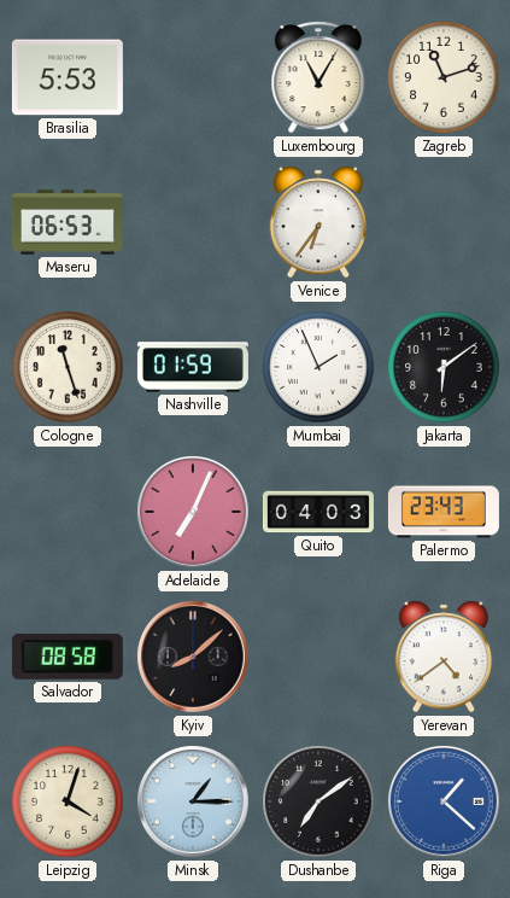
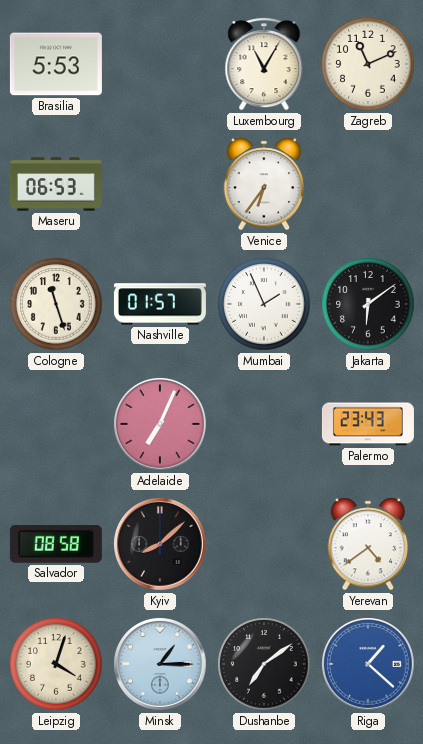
Zagreb: 11:12 -> 11:11
Nashville: 01:59 -> 01:57
Quito: 04:03 -> none
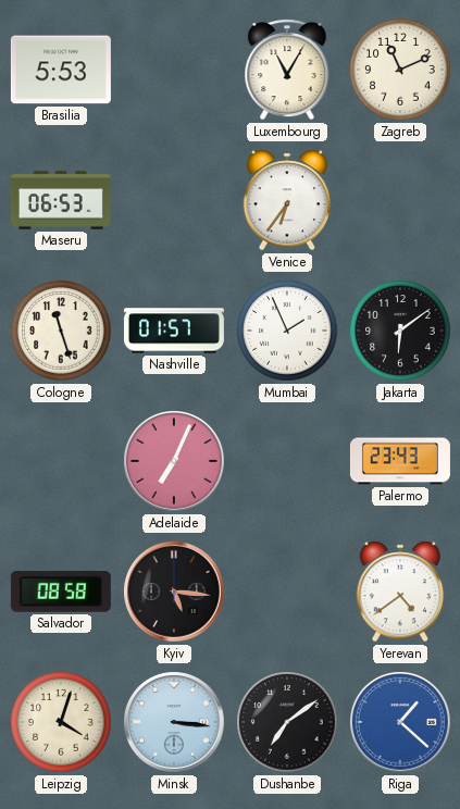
Kyiv: 8:08 -> 5:16
Minsk: 1:15 -> 3:16
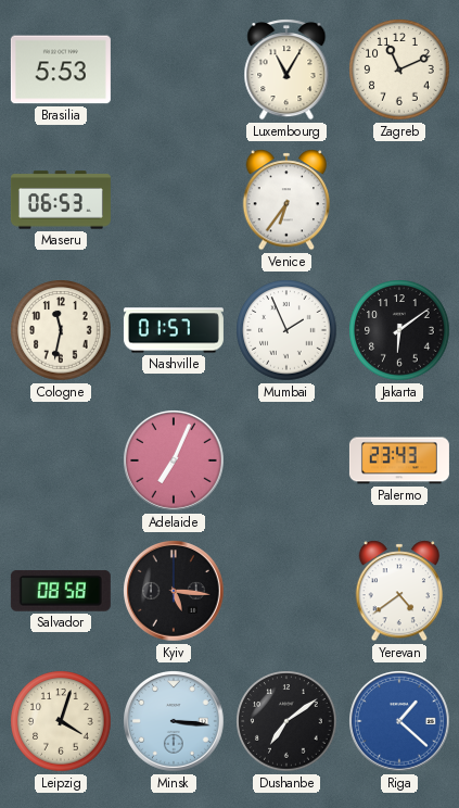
Cologne: 11:27 -> 11:32
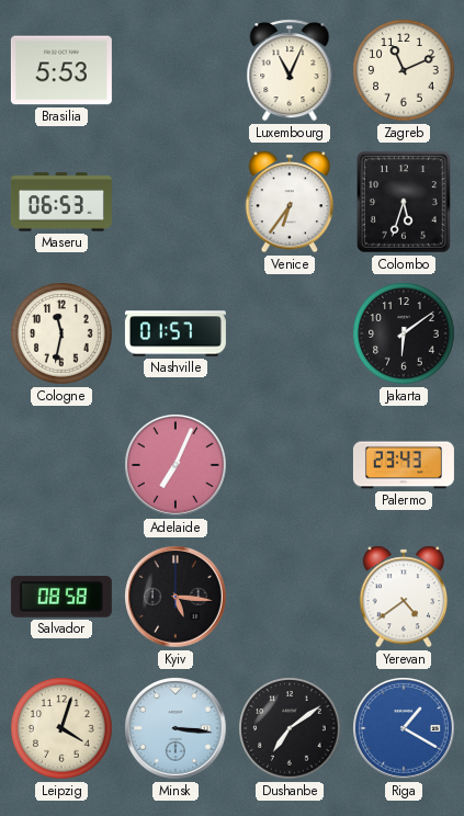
Luxembourg: 11:05 -> 11:04
Colombo: none -> 5:33
Mumbai: 1:56 -> none
Riga: 1:22 -> 1:20
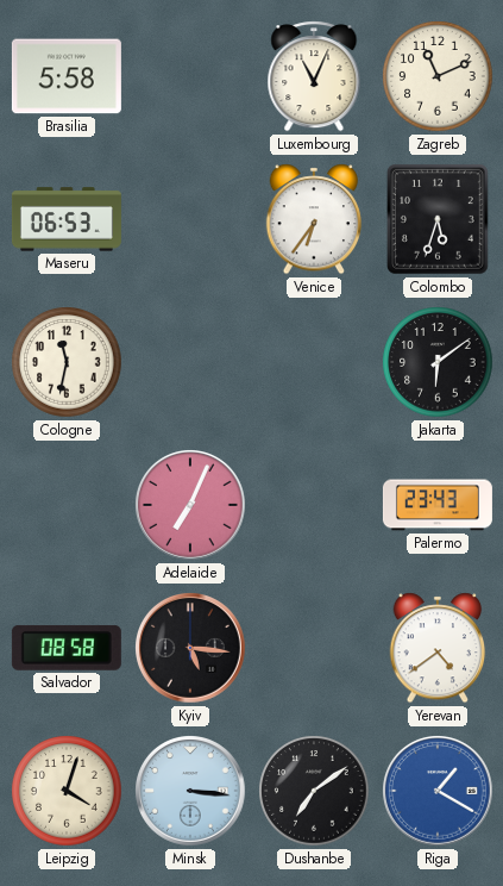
Brasilia: 5:53 -> 5:58
Nashville: 01:57 -> none
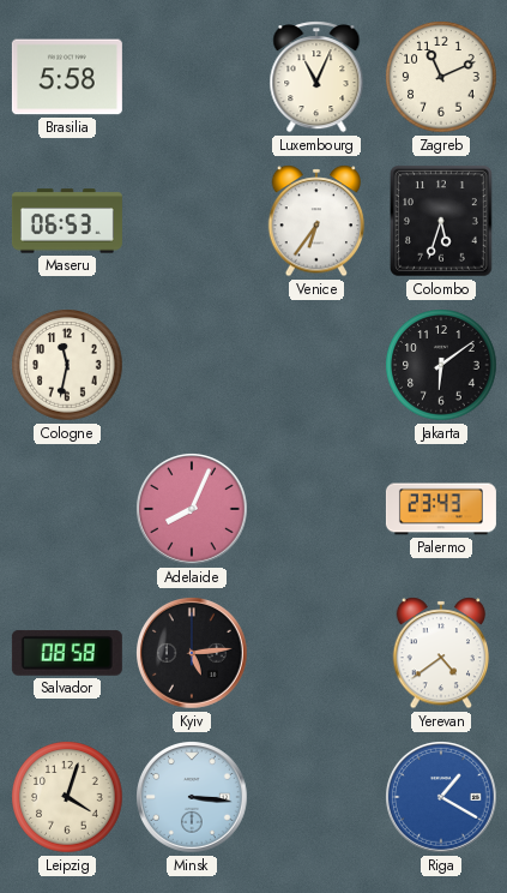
Adelaide: 7:04 -> 8:04
Kyiv: 5:16 -> 5:14
Dushanbe: 7:09 -> none
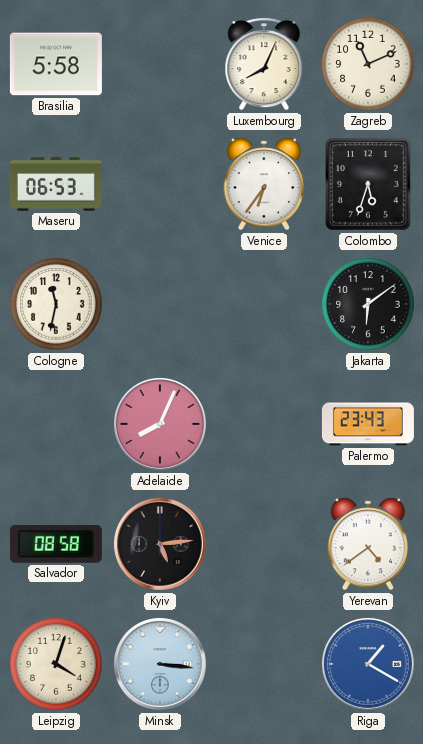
Luxembourg: 11:04 -> 8:04
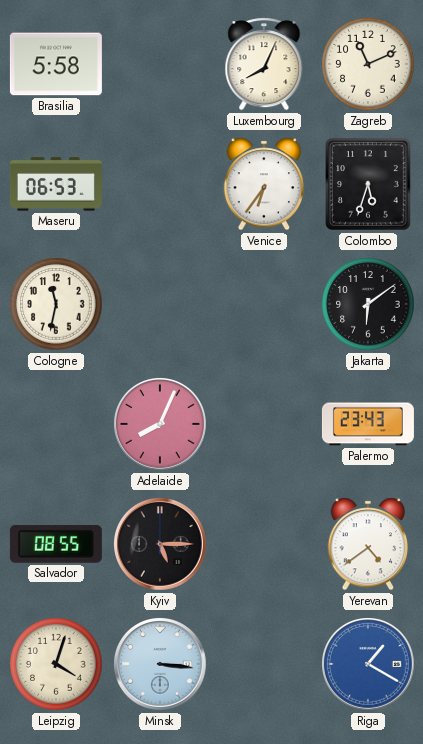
Salvador: 08:58 -> 08:55
Kyiv: 5:14 -> 5:15
